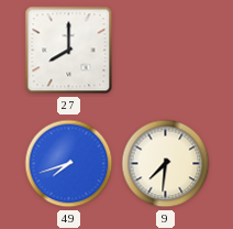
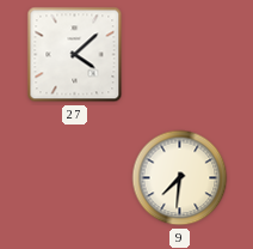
27: 8:00 -> 4:08
49: 7:42 -> none
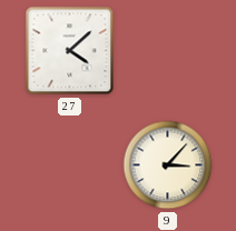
9: 7:31 -> 3:07
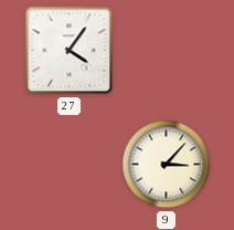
27: 4:08 -> 4:06
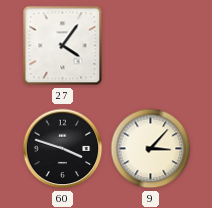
60: none -> 3:48
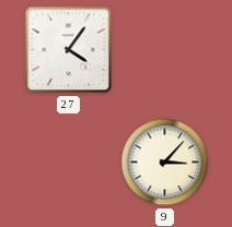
60: 3:48 -> none
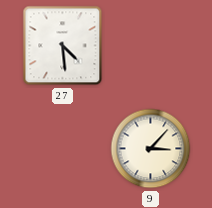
27: 4:06 -> 4:29
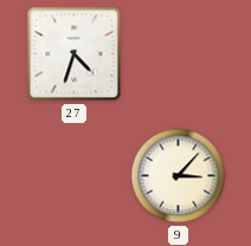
27: 4:29 -> 4:33
